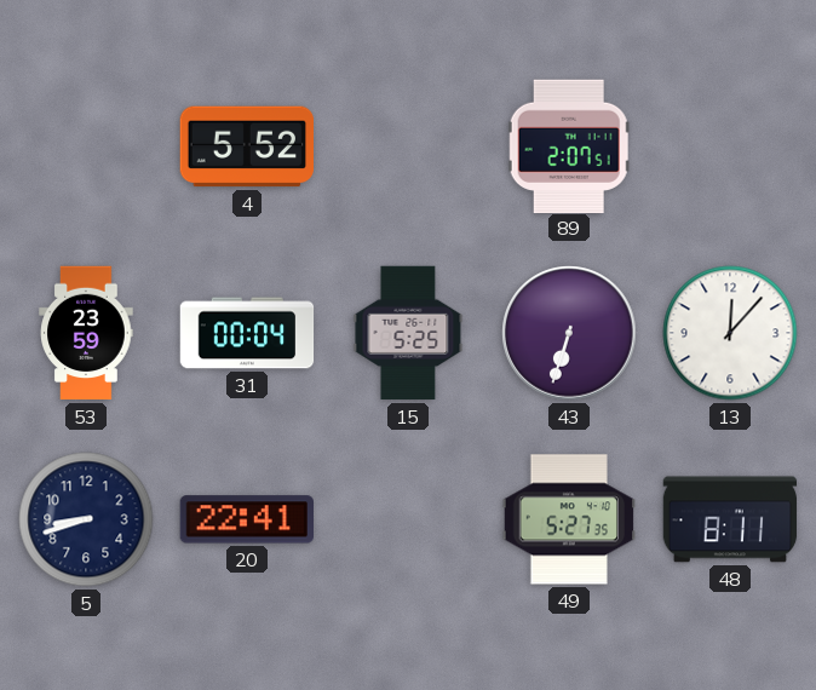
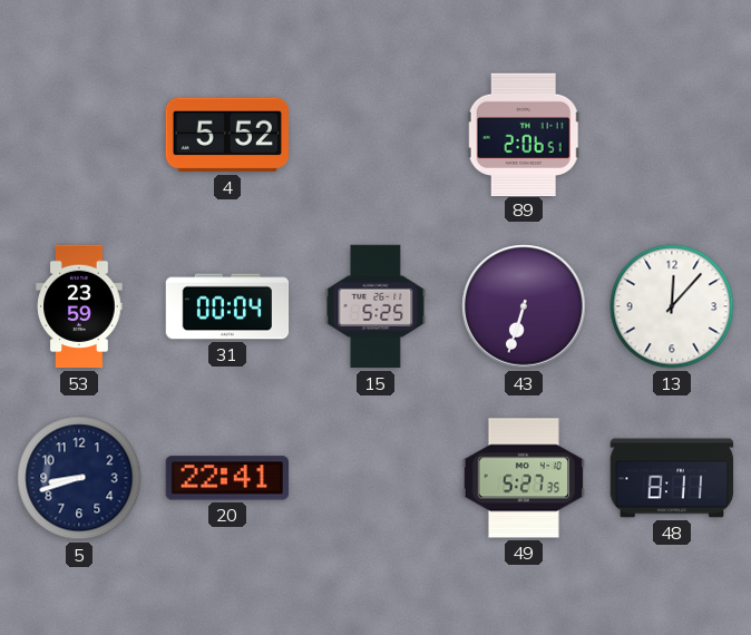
89: 2:07 -> 2:06
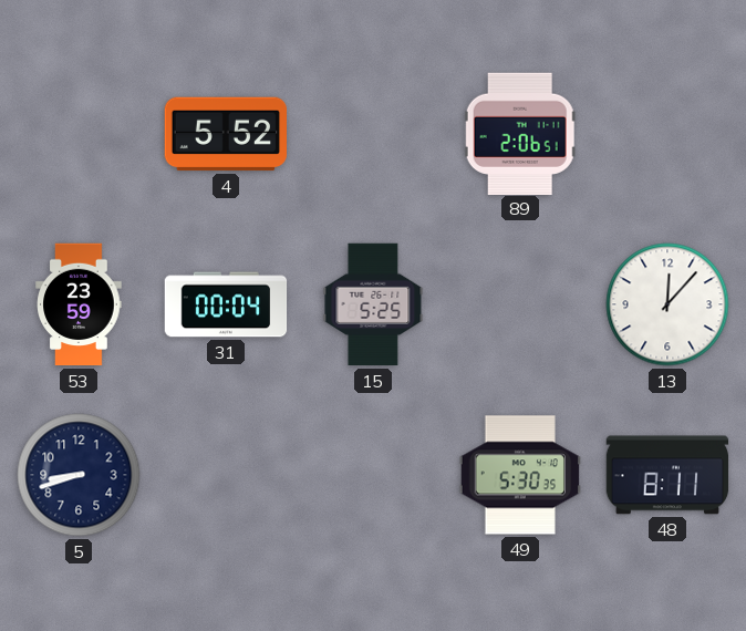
43: 6:33 -> none
20: 22:41 -> none
49: 5:27 -> 5:30
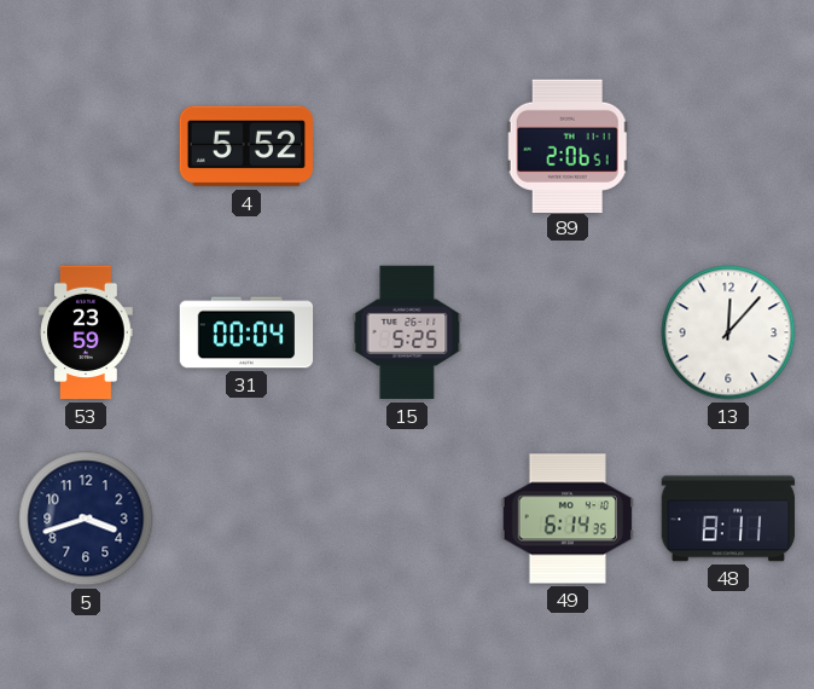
5: 8:42 -> 3:42
49: 5:30 -> 6:14
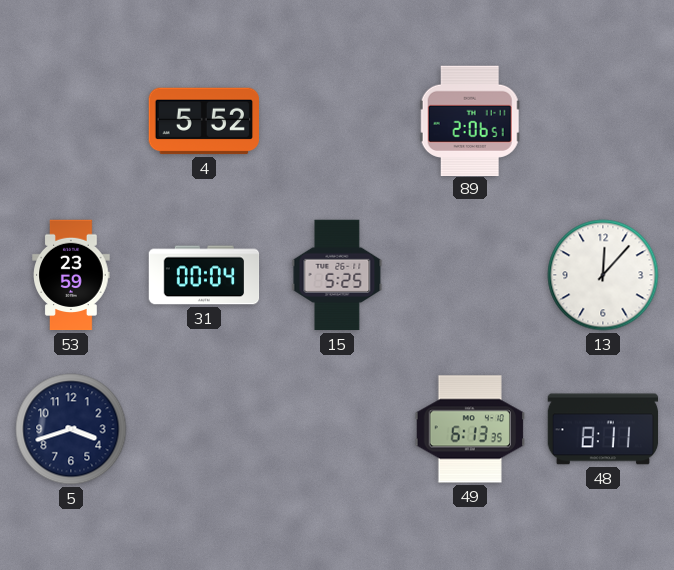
49: 6:14 -> 6:13
